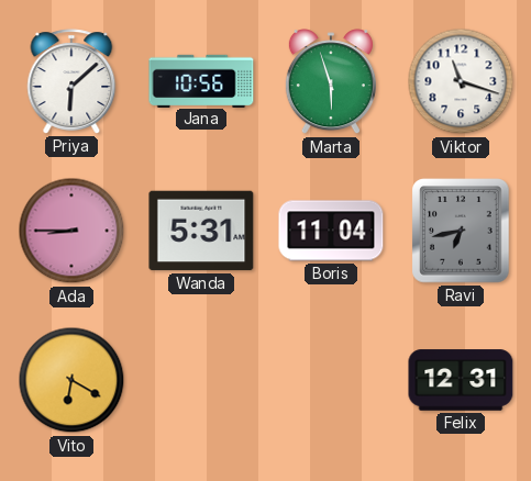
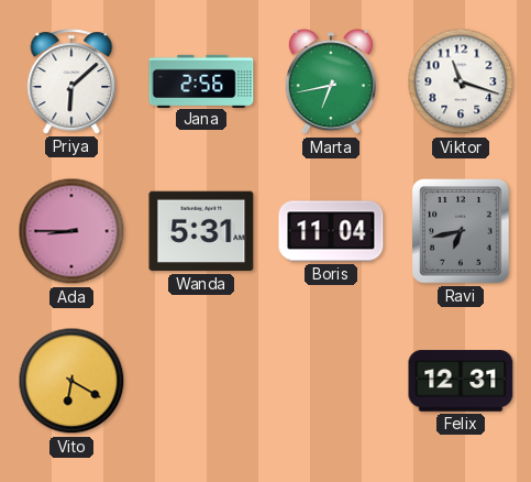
Jana: 10:56 -> 2:56
Marta: 5:57 -> 6:43
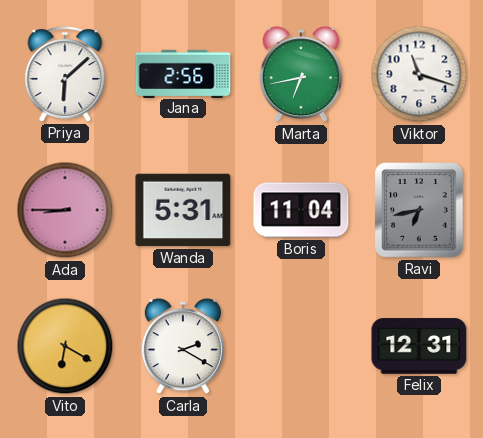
Carla: none -> 2:20
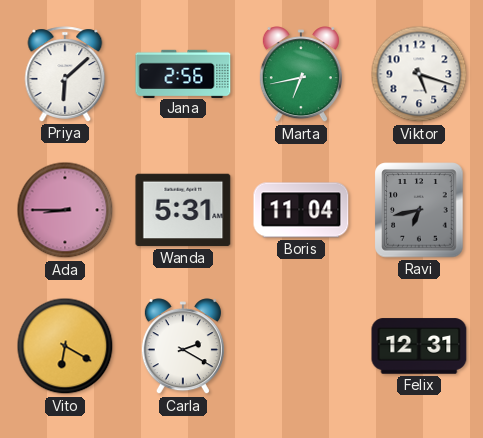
Viktor: 11:18 -> 5:18
